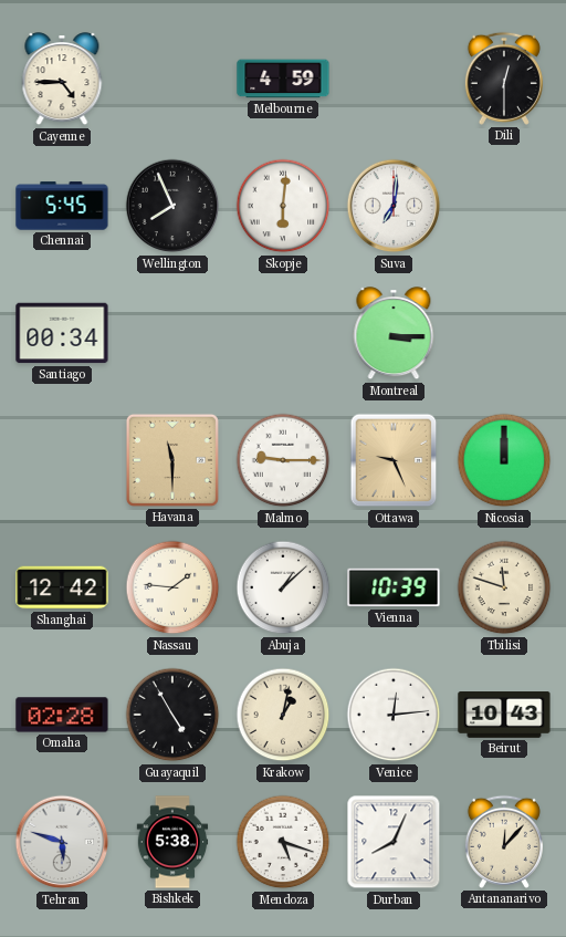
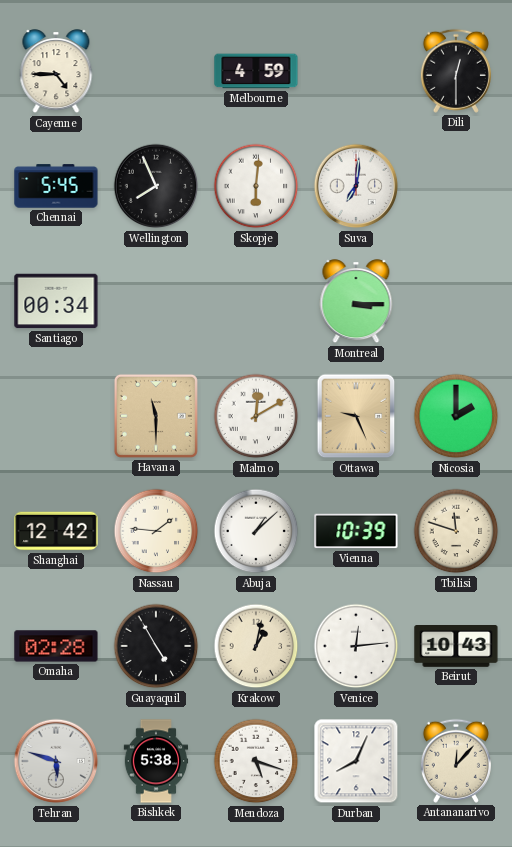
Malmo: 9:15 -> 12:10
Nicosia: 12:00 -> 2:00
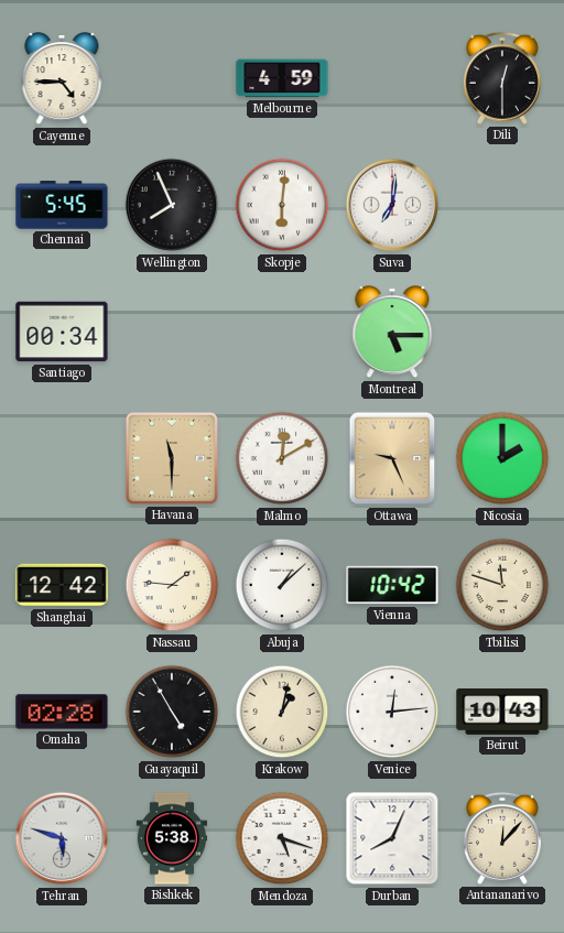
Montreal: 3:15 -> 5:15
Vienna: 10:39 -> 10:42
